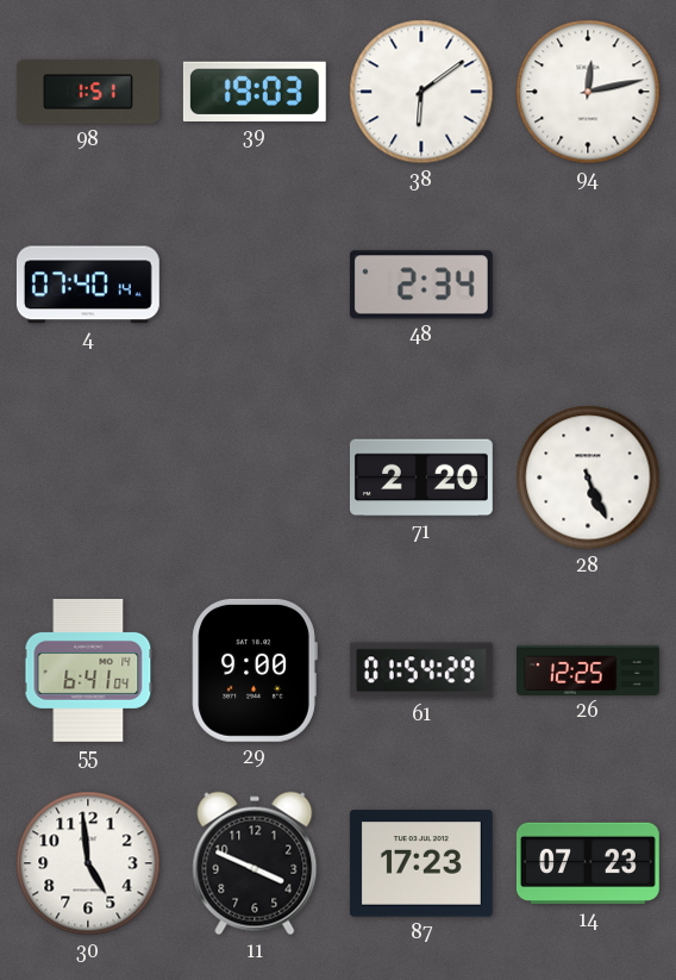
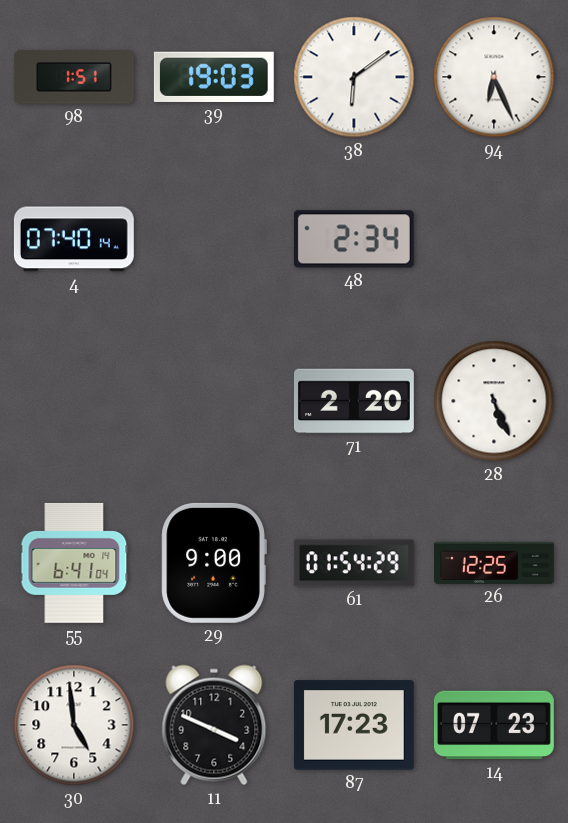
94: 12:13 -> 6:26
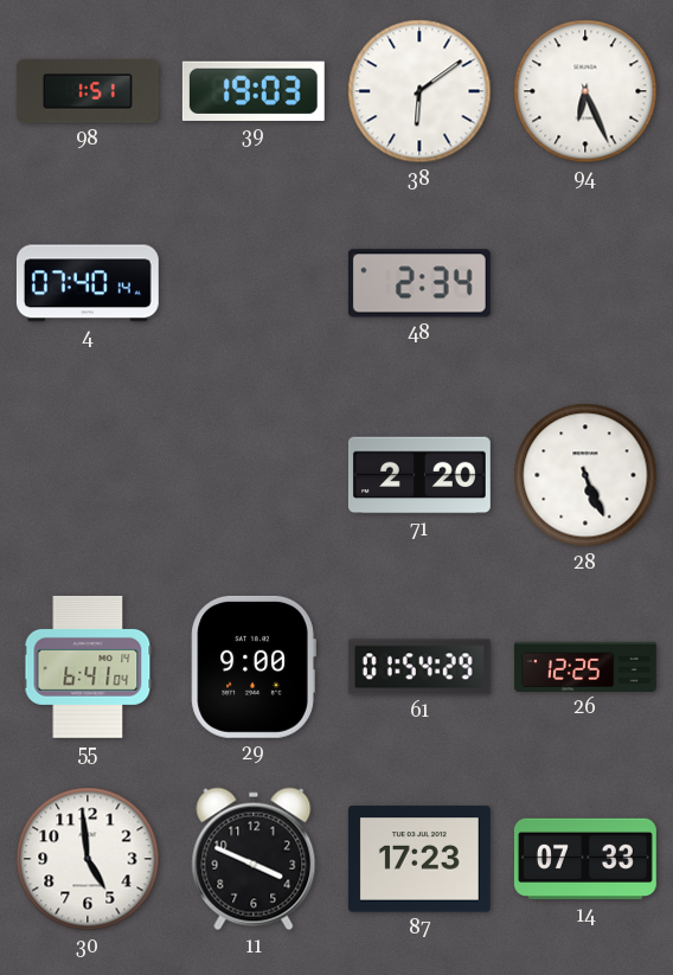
14: 07:23 -> 07:33
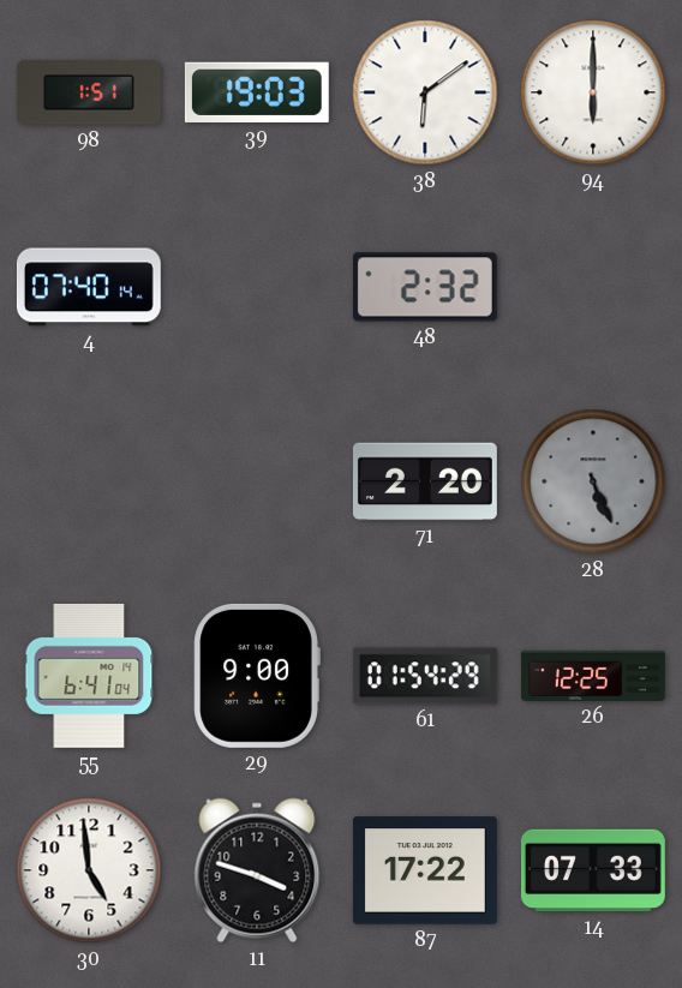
94: 6:26 -> 6:00
48: 2:34 -> 2:32
28 dial: white -> grey
11: 3:49 -> 3:48
87: 17:23 -> 17:22
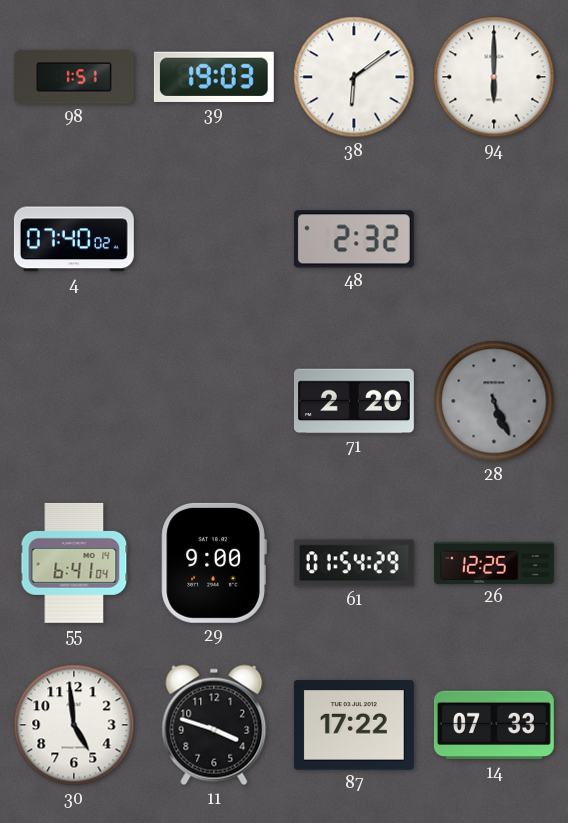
4: 07:40:14 -> 07:40:02
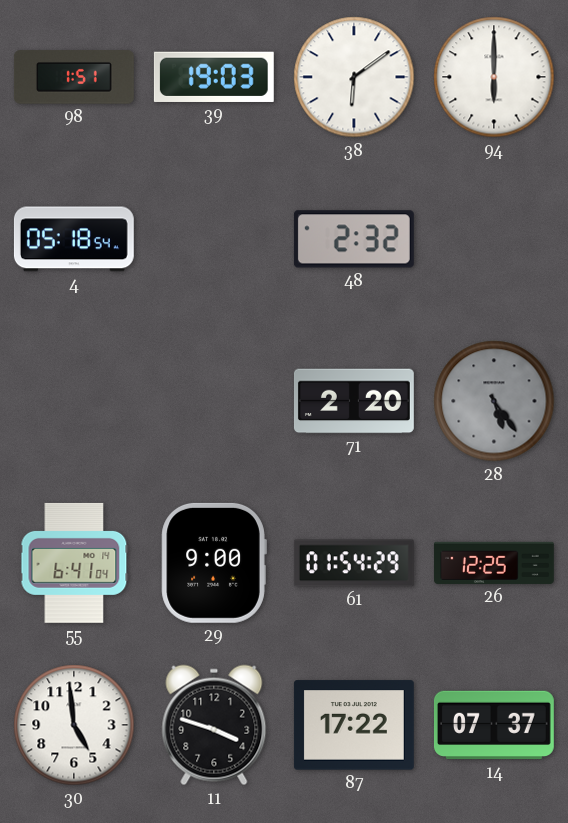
4: 07:40 -> 05:18
28: 5:26 -> 5:24
14: 07:33 -> 07:37
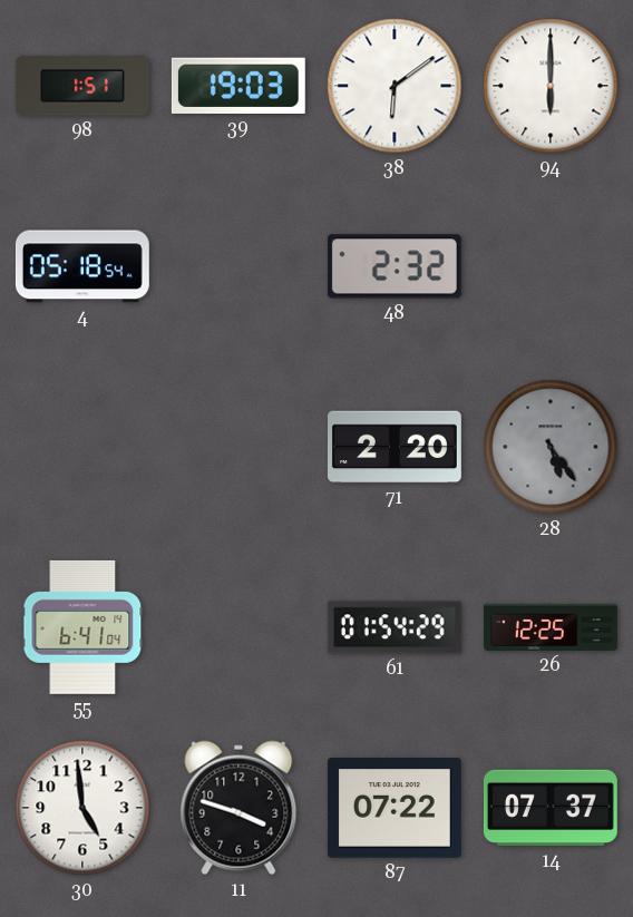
29: 9:00 -> none
87: 17:22 -> 07:22
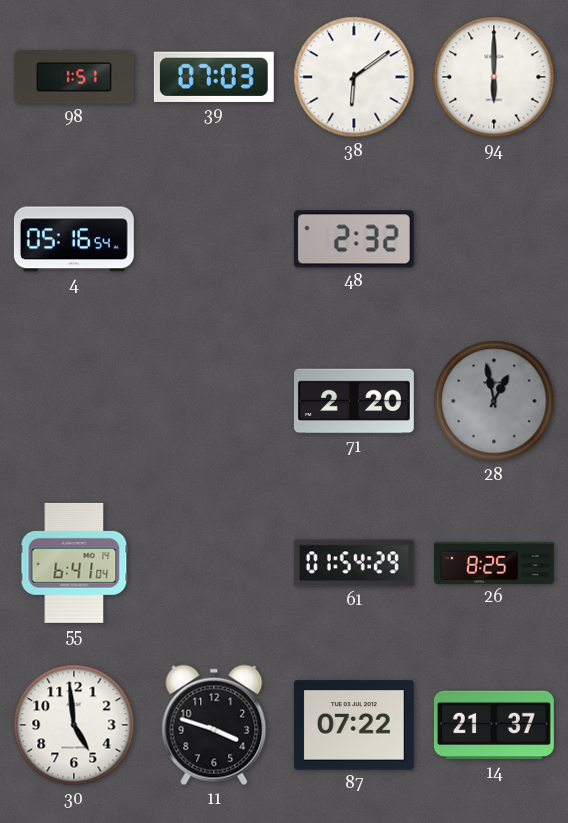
39: 19:03 -> 07:03
4: 05:18 -> 05:16
28: 5:24 -> 12:58
26: 12:25 -> 8:25
14: 07:37 -> 21:37
